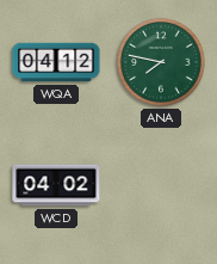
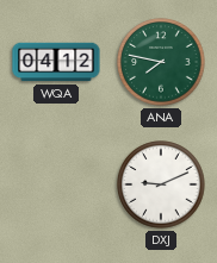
WCD: 04:02 -> none
DXJ: none -> 9:11
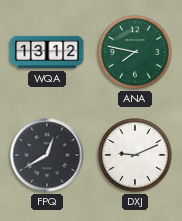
WQA: 04:12 -> 13:12
FPQ: none -> 12:40
